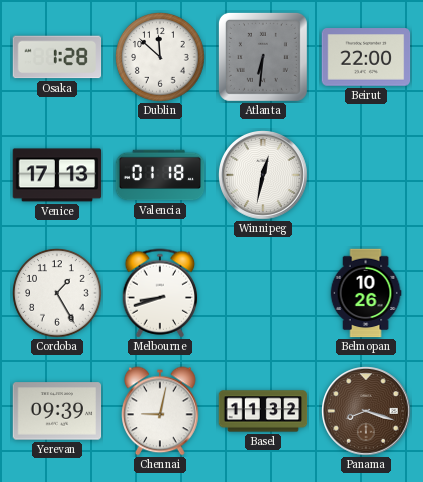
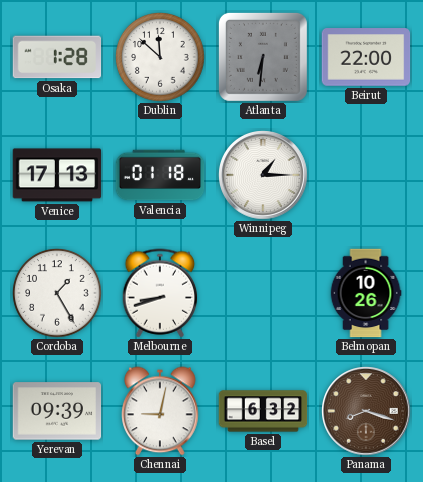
Winnipeg: 12:32 -> 1:15
Basel: 11:32 -> 6:32
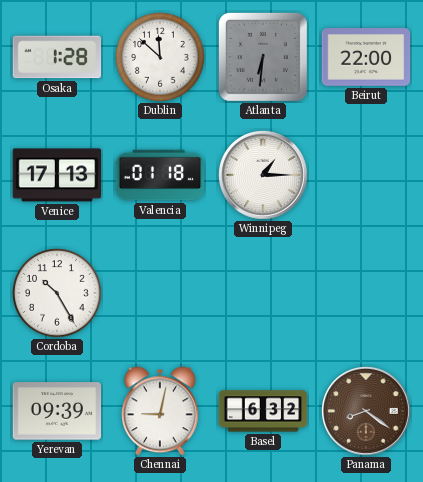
Cordoba: 1:25 -> 10:25
Melbourne: 8:42 -> none
Belmopan: 10:26 -> none
Panama: 8:18 -> 8:21
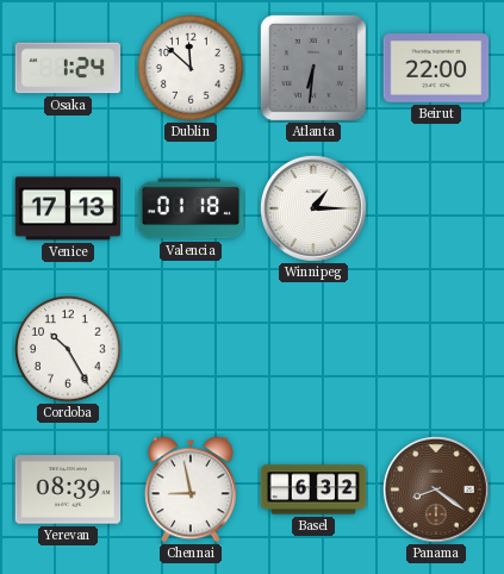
Osaka: 1:28 -> 1:24
Yerevan: 09:39 -> 08:39
Chennai: 9:02 -> 8:58
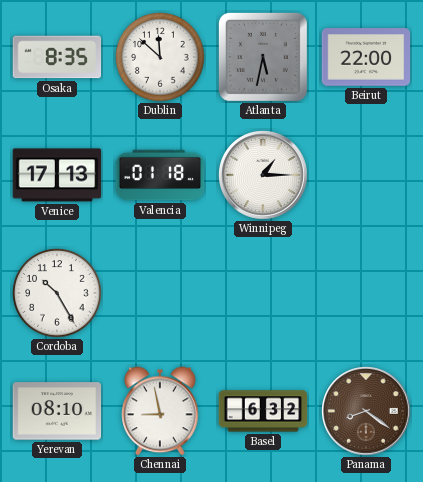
Osaka: 1:24 -> 8:35
Atlanta: 6:31 -> 5:32
Yerevan: 08:39 -> 08:10
